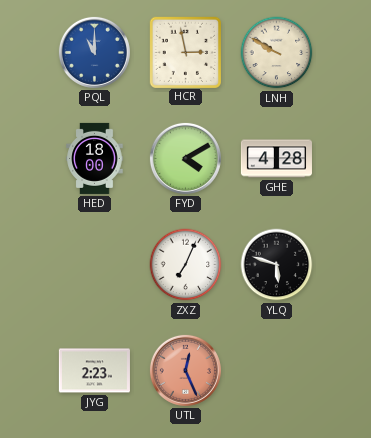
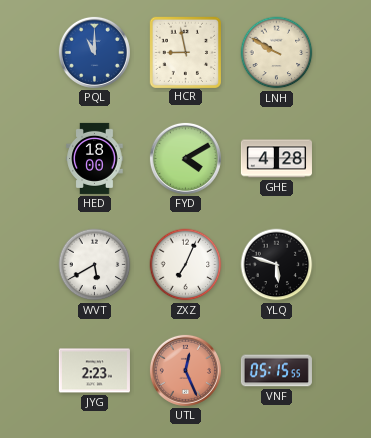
HCR: 2:58 -> 8:58
WVT: none -> 5:40
VNF: none -> 05:15
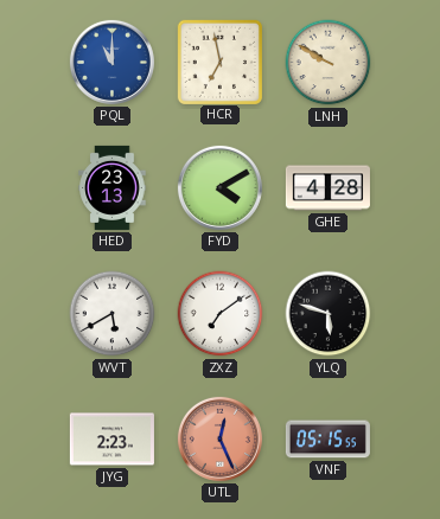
HCR: 8:58 -> 6:58
HED: 18:00 -> 23:13
ZXZ: 7:04 -> 7:09
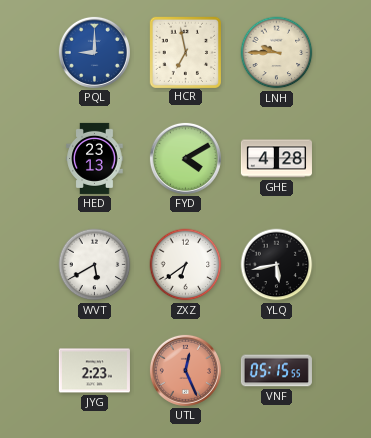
PQL: 11:00 -> 9:00
LNH: 9:50 -> 9:45
ZXZ: 7:09 -> 6:39
YLQ: 5:48 -> 5:43
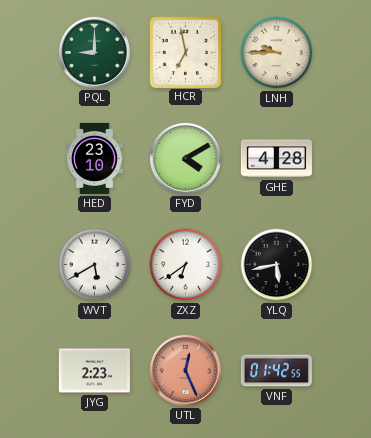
PQL dial: blue -> green
HED: 23:13 -> 23:10
VNF: 05:15 -> 01:42
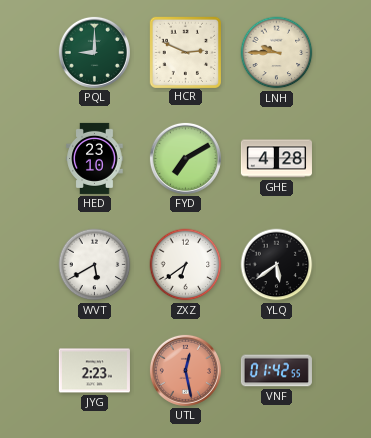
HCR: 6:58 -> 2:49
FYD: 4:10 -> 7:10
YLQ: 5:43 -> 5:39
UTL: 12:26 -> 12:28
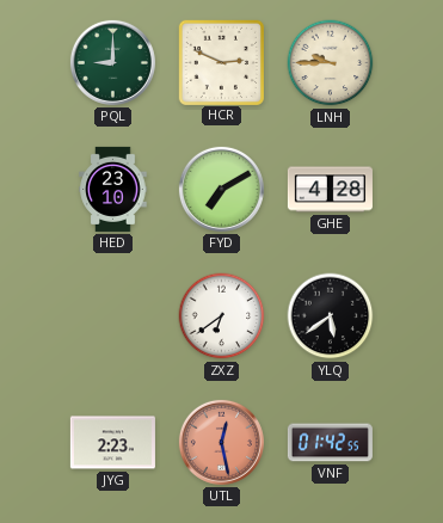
WVT: 5:40 -> none
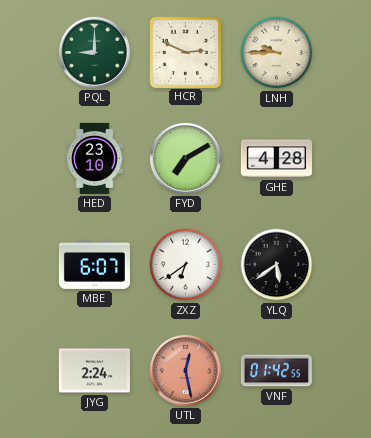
MBE: none -> 6:07
JYG: 2:23 -> 2:24
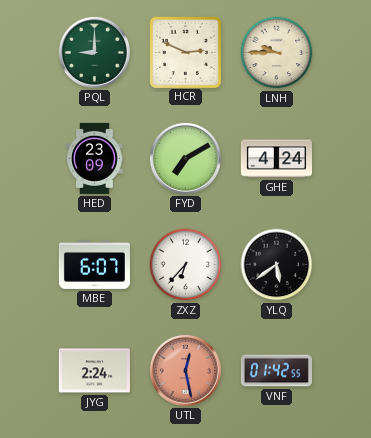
HED: 23:10 -> 23:09
GHE: 4:28 -> 4:24
ZXZ: 6:39 -> 6:37
